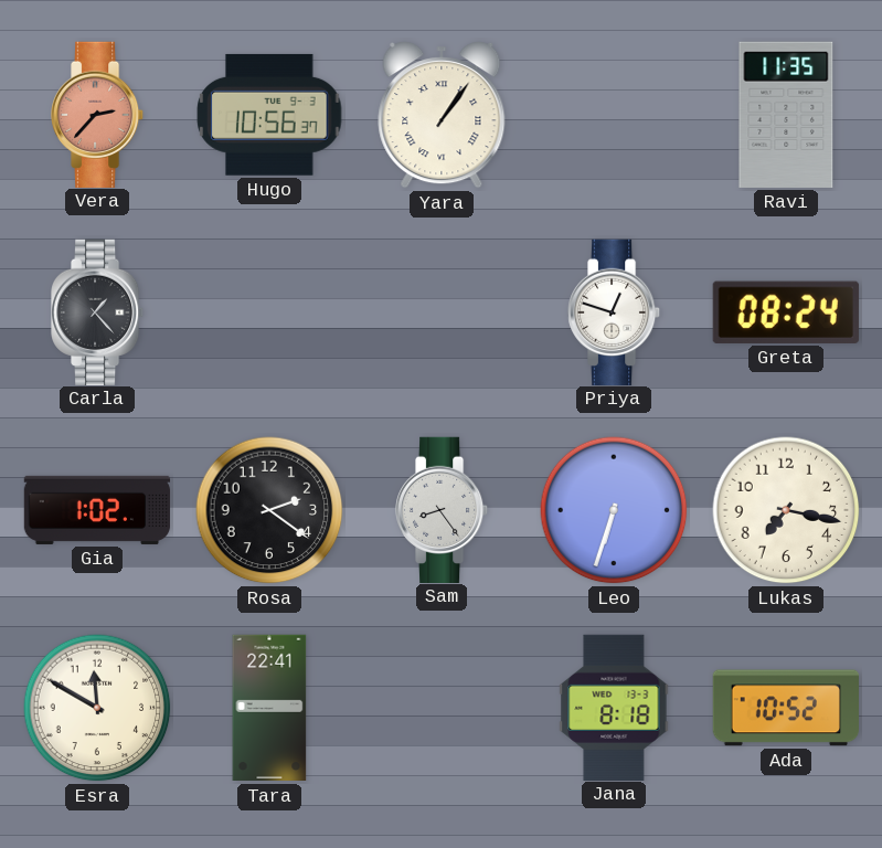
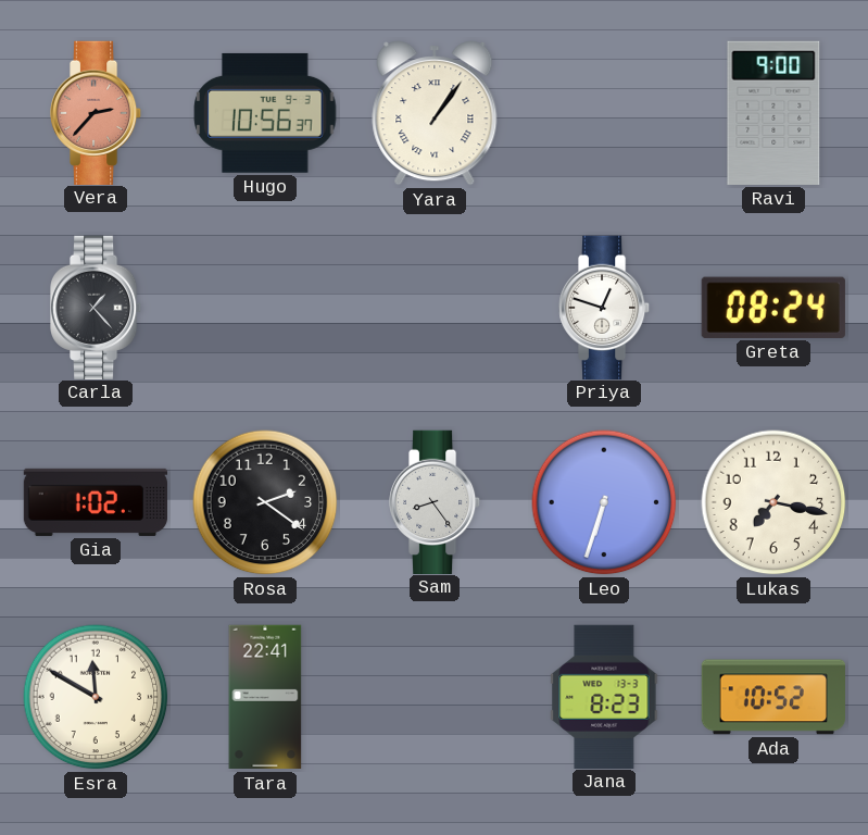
Ravi: 11:35 -> 9:00
Jana: 8:18 -> 8:23
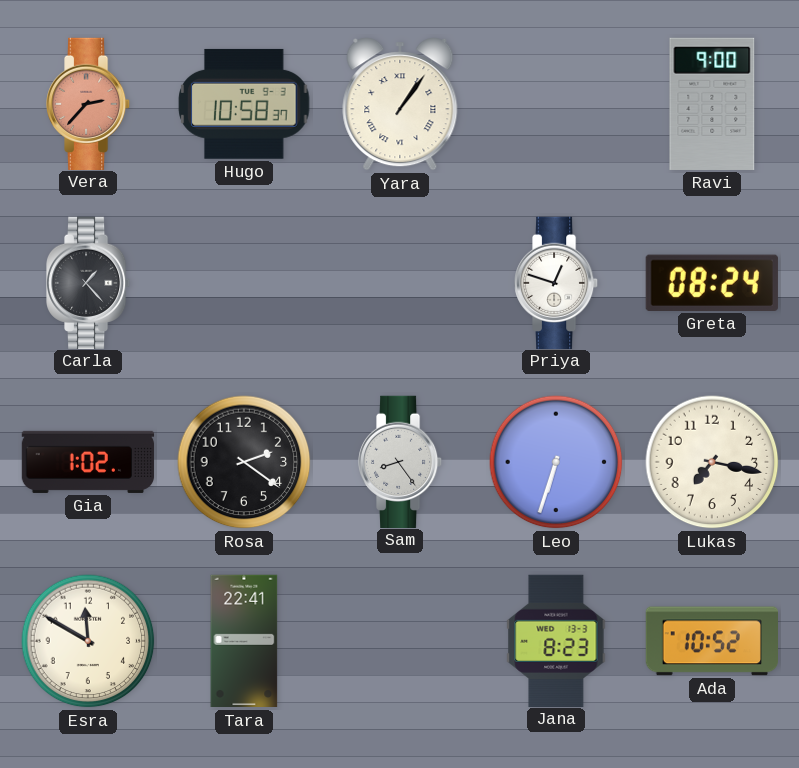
Hugo: 10:56 -> 10:58
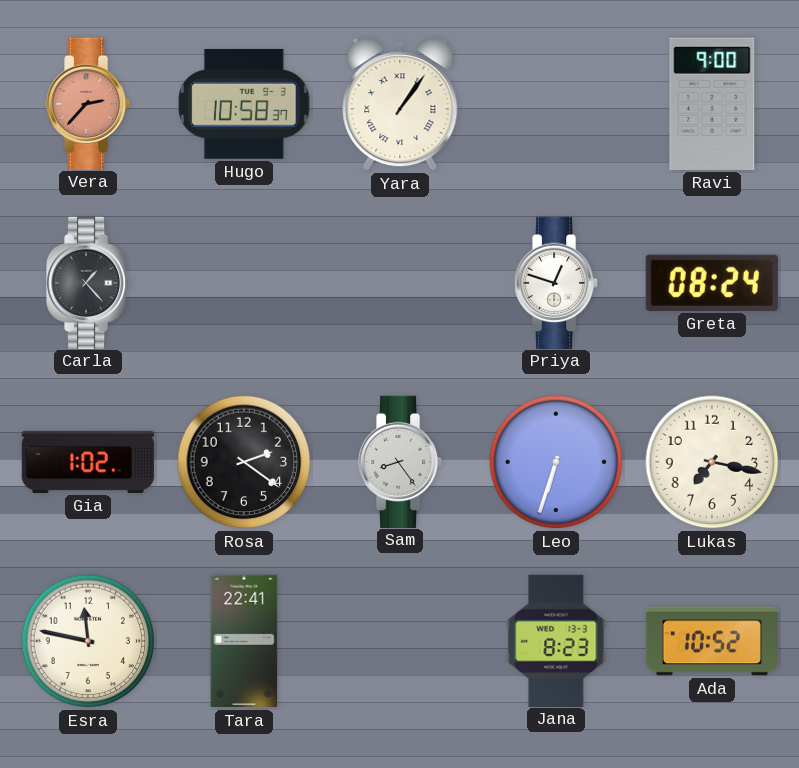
Esra: 11:50 -> 11:47
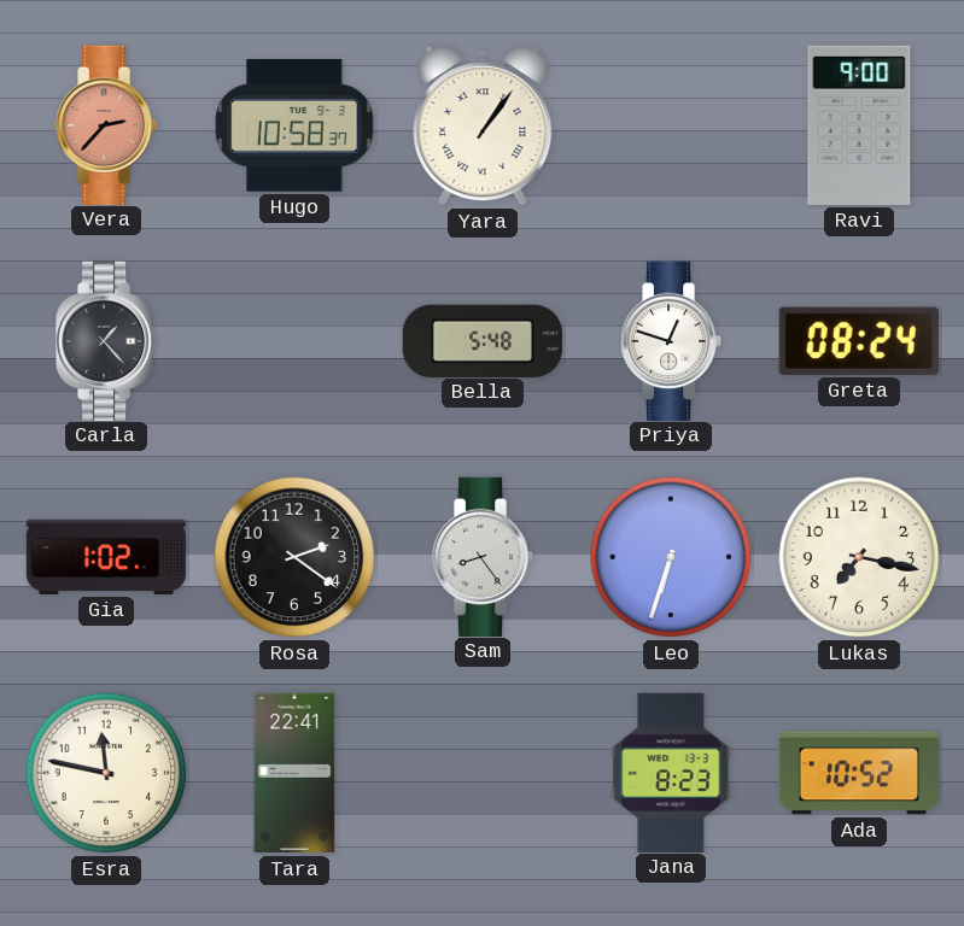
Bella: none -> 5:48
